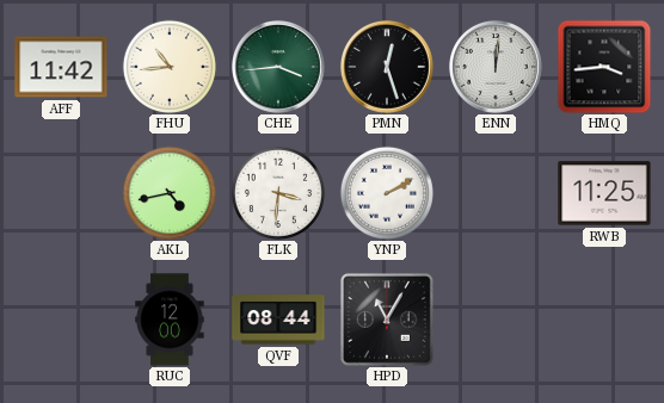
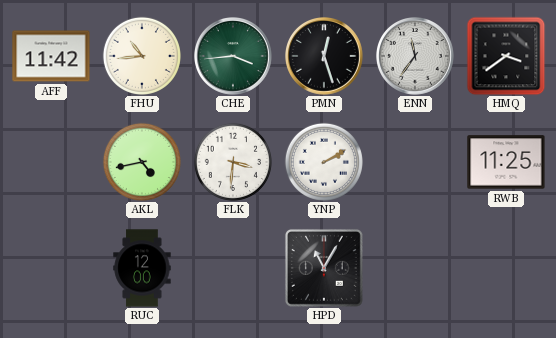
ENN: 12:01 -> 11:36
HMQ: 3:44 -> 3:39
QVF: 08:44 -> none
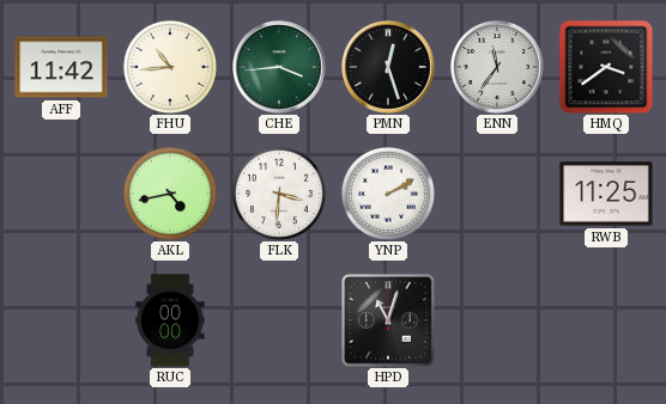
RUC: 12:00 -> 00:00
HPD: 11:05 -> 11:03
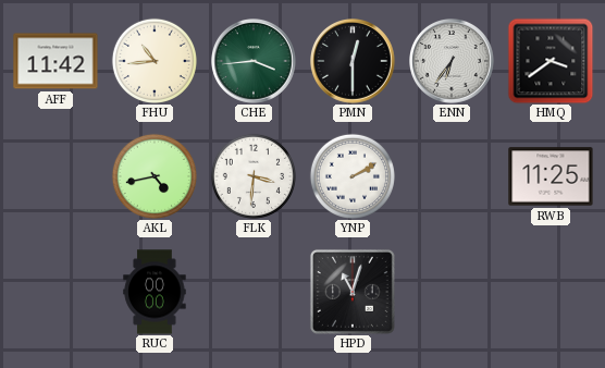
PMN: 12:27 -> 12:30
ENN: 11:36 -> 6:36
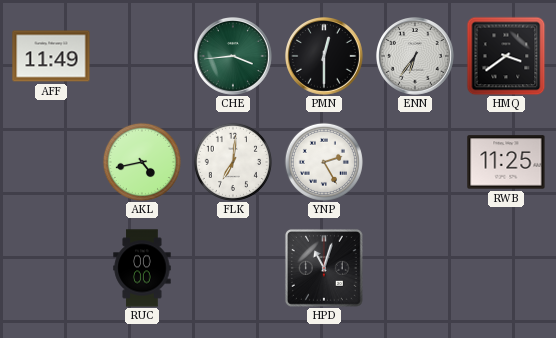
AFF: 11:42 -> 11:49
FHU: 10:44 -> none
FLK: 3:31 -> 7:01
YNP: 2:10 -> 2:25
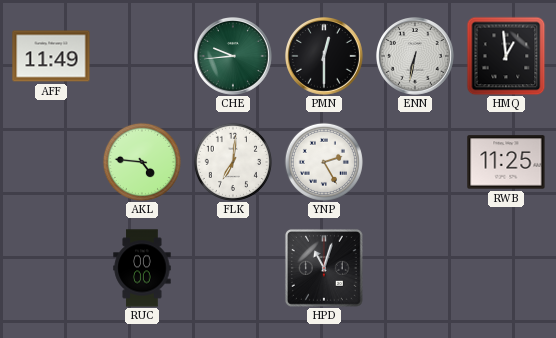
CHE: 3:44 -> 9:44
ENN: 6:36 -> 6:32
HMQ: 3:39 -> 12:59
AKL: 4:43 -> 4:46
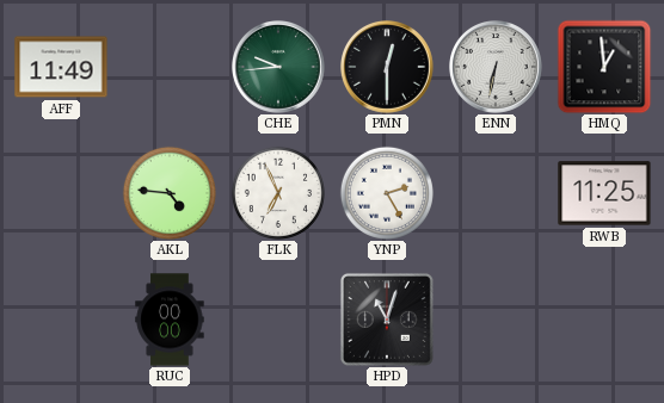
FLK: 7:01 -> 6:56
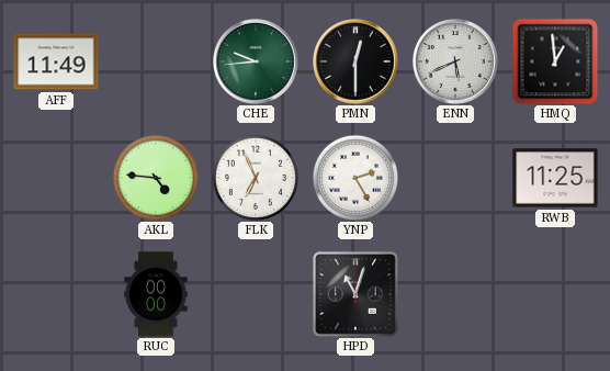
ENN: 6:32 -> 5:41
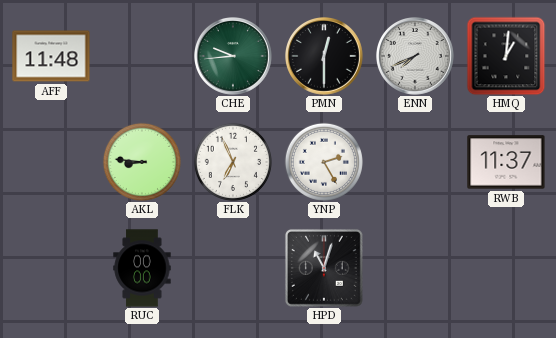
AFF: 11:49 -> 11:48
ENN: 5:41 -> 7:41
HMQ: 12:59 -> 1:01
AKL: 4:46 -> 8:46
RWB: 11:25 -> 11:37
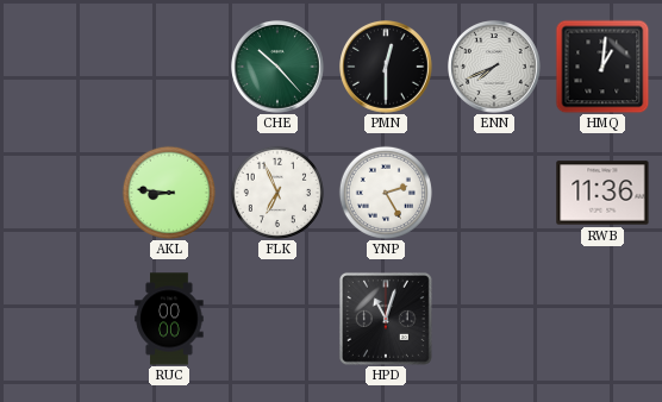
AFF: 11:48 -> none
CHE: 9:44 -> 10:23
RWB: 11:37 -> 11:36
